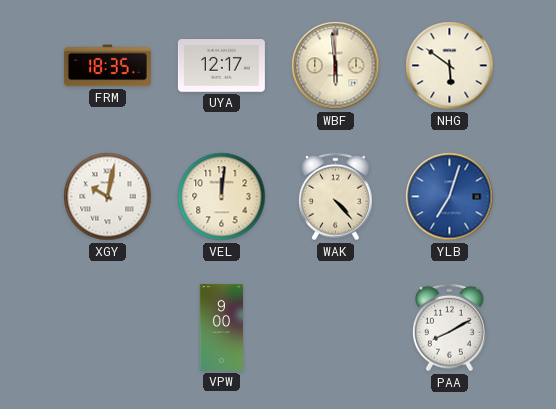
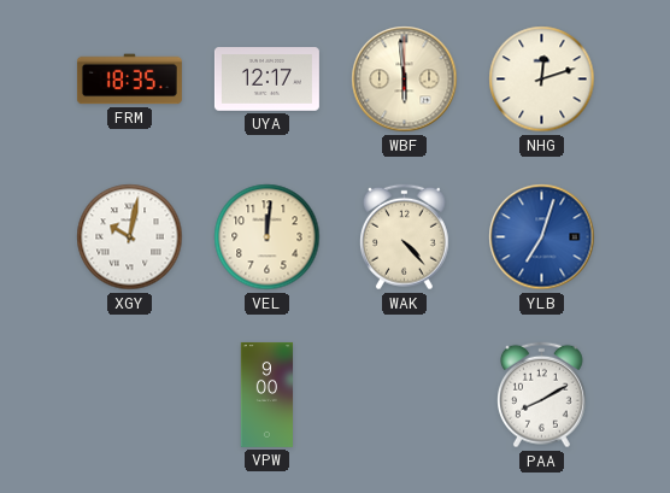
NHG: 5:51 -> 12:12
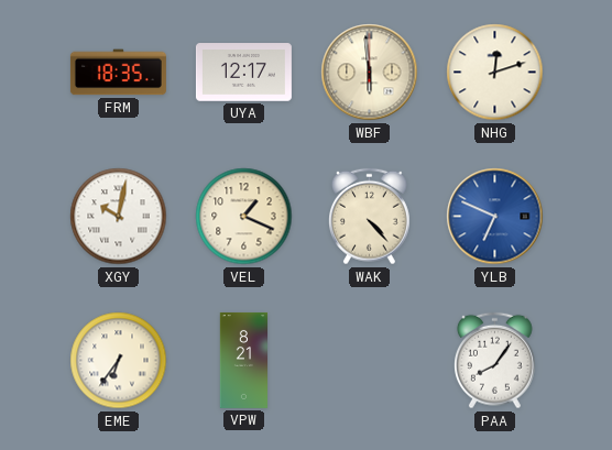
VEL: 12:01 -> 1:19
YLB: 7:03 -> 6:49
EME: none -> 6:36
VPW: 9:00 -> 8:21
PAA: 8:10 -> 8:06
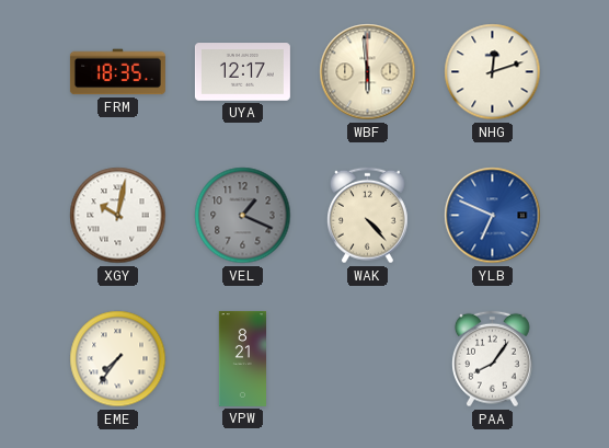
VEL dial: cream -> grey
EME: 6:36 -> 7:36
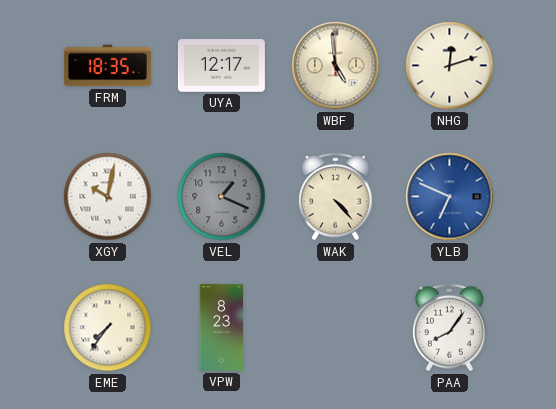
WBF: 5:59 -> 4:59
VPW: 8:21 -> 8:23
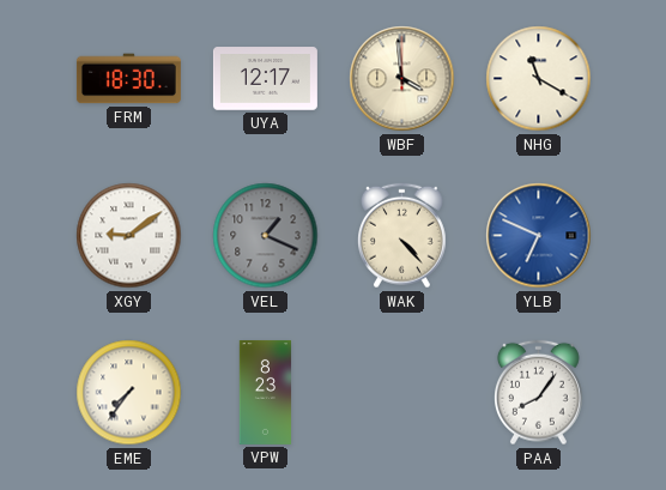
FRM: 18:35 -> 18:30
WBF: 4:59 -> 3:59
NHG: 12:12 -> 11:20
XGY: 10:02 -> 9:09
